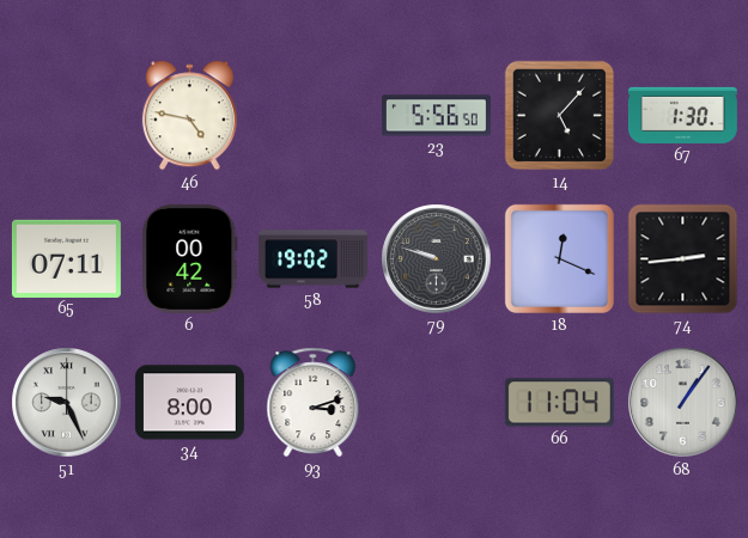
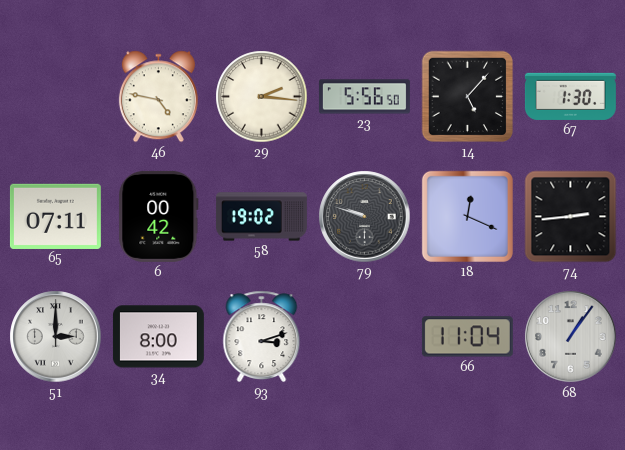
29: none -> 2:16
51: 9:26 -> 3:00
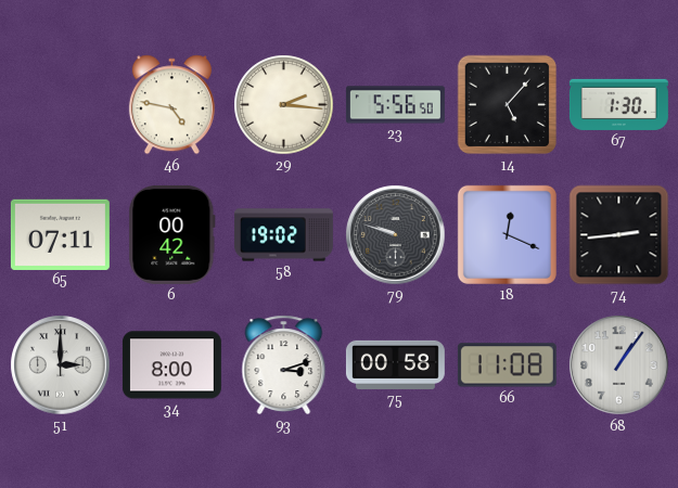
75: none -> 00:58
66: 11:04 -> 11:08
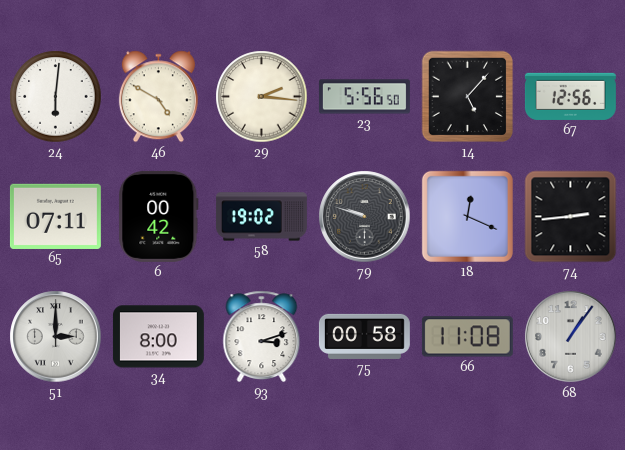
24: none -> 6:01
46: 4:47 -> 4:50
67: 1:30 -> 12:56
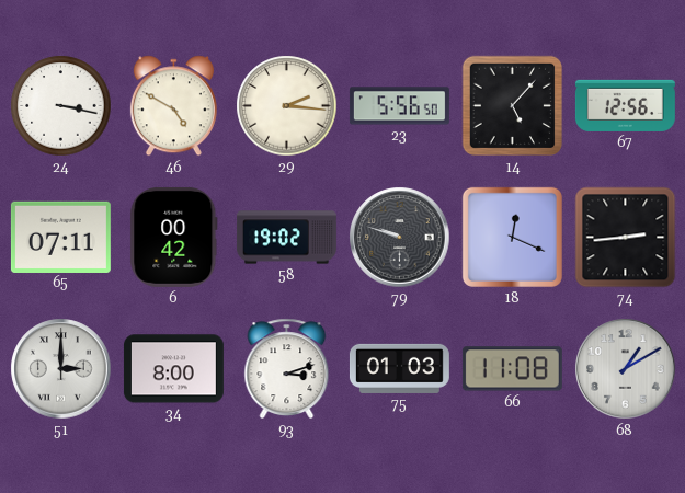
24: 6:01 -> 3:17
75: 00:58 -> 01:03
68: 1:06 -> 1:10
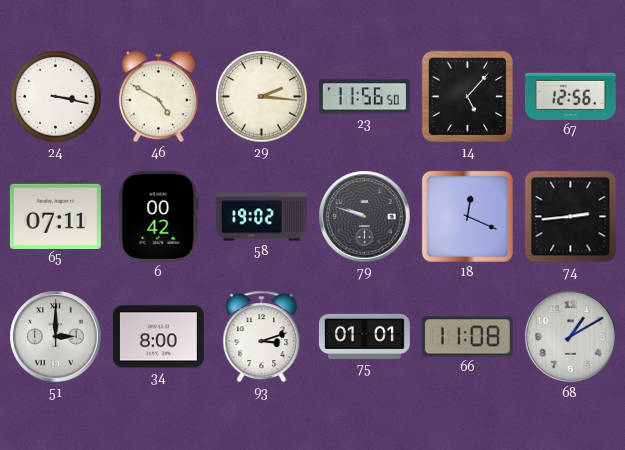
23: 5:56 -> 11:56
75: 01:03 -> 01:01
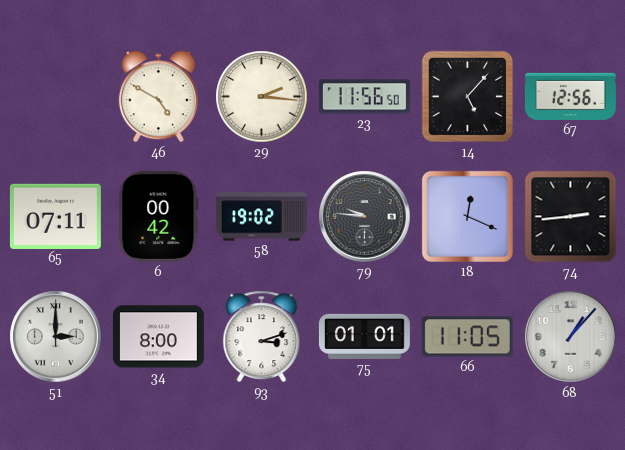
24: 3:17 -> none
79: 9:48 -> 9:46
66: 11:08 -> 11:05
68: 1:10 -> 1:07
